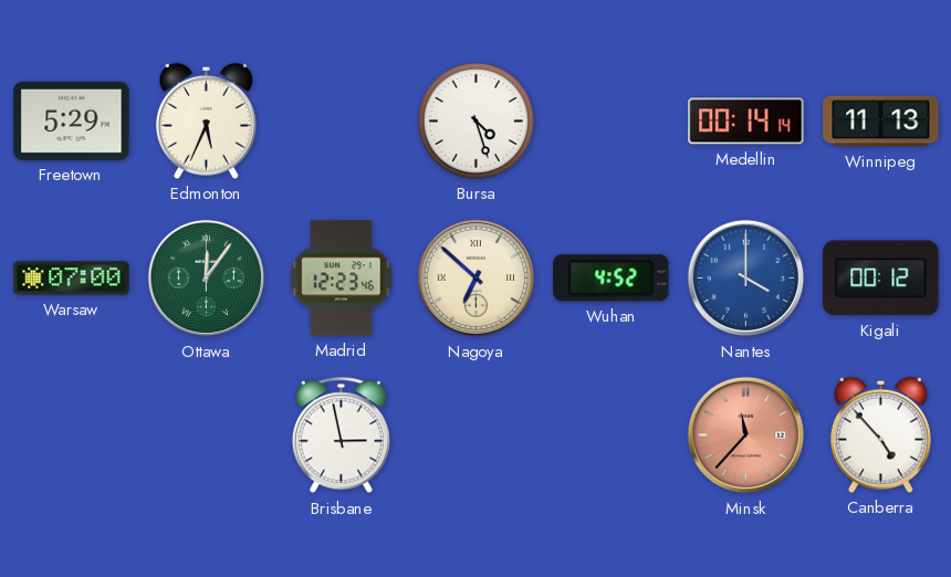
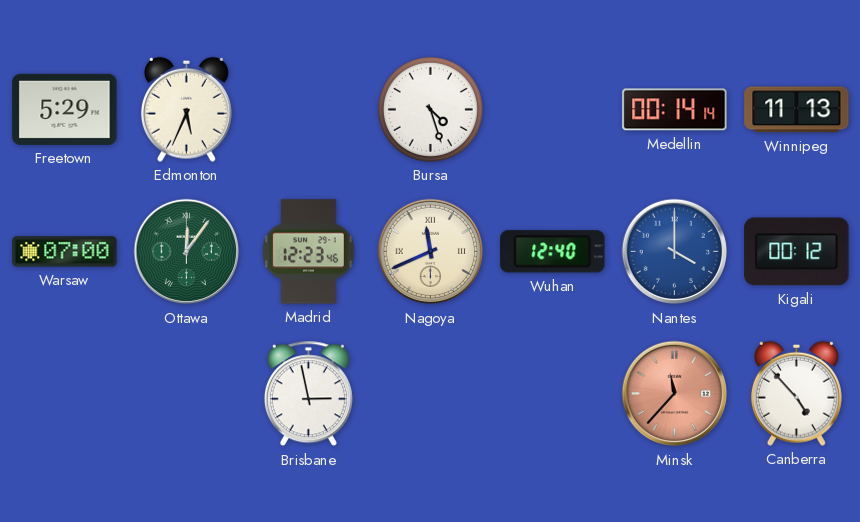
Nagoya: 6:52 -> 11:41
Wuhan: 4:52 -> 12:40
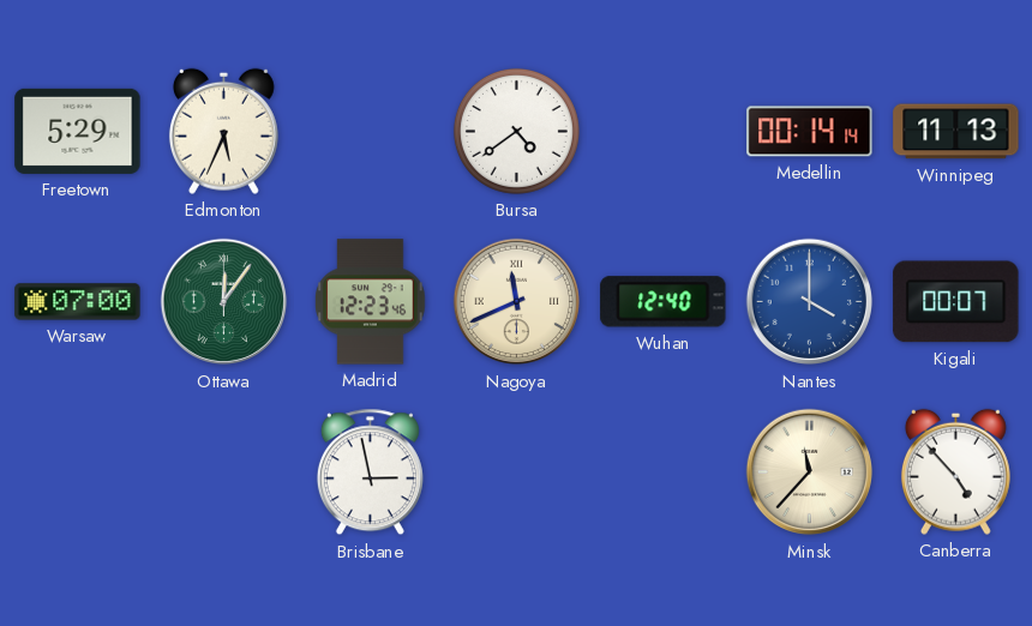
Bursa: 4:27 -> 4:39
Kigali: 00:12 -> 00:07
Minsk dial: salmon -> cream
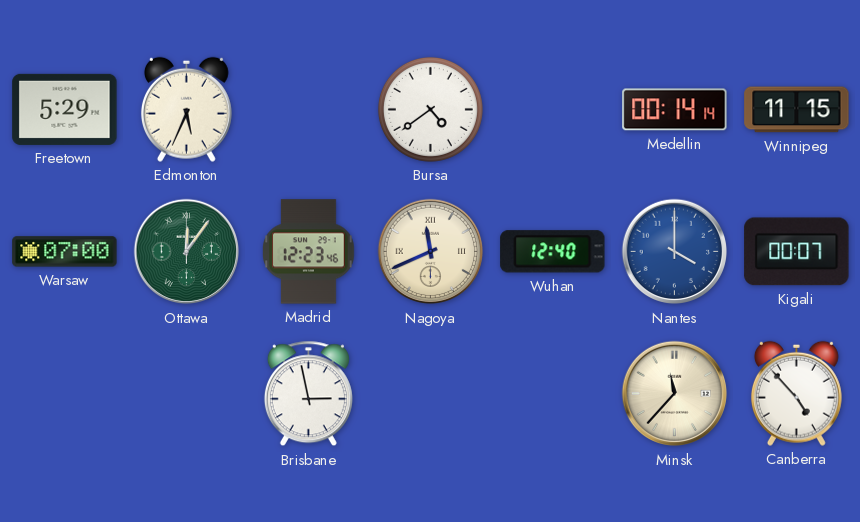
Winnipeg: 11:13 -> 11:15
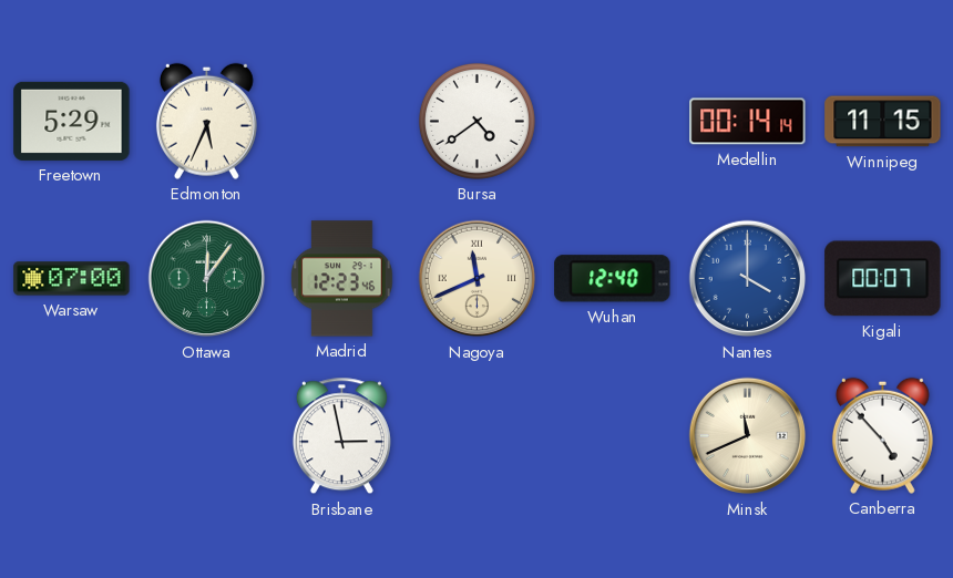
Minsk: 11:37 -> 11:41
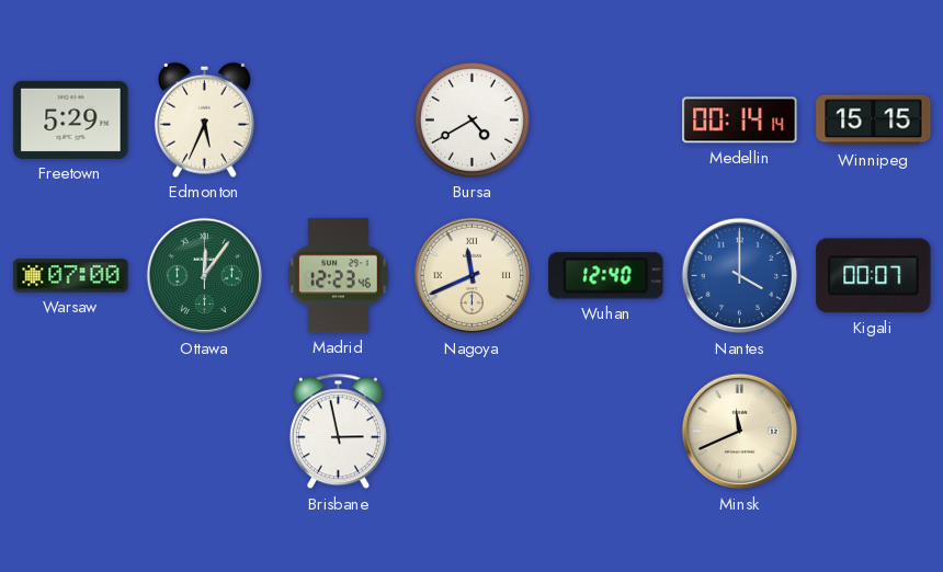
Bursa: 4:39 -> 4:40
Winnipeg: 11:15 -> 15:15
Canberra: 4:53 -> none
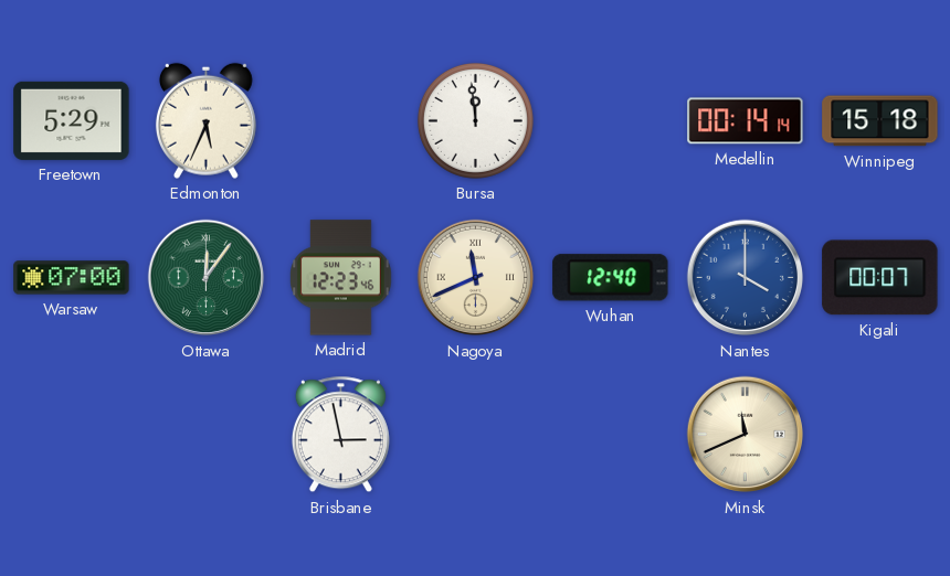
Bursa: 4:40 -> 11:59
Winnipeg: 15:15 -> 15:18
